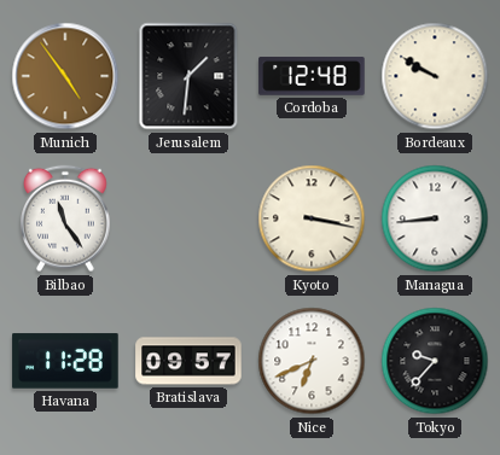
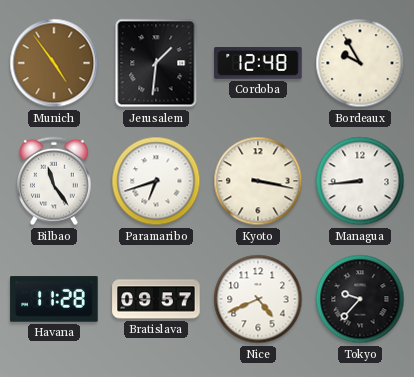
Bordeaux: 9:50 -> 9:55
Paramaribo: none -> 6:42
Nice: 6:41 -> 4:41
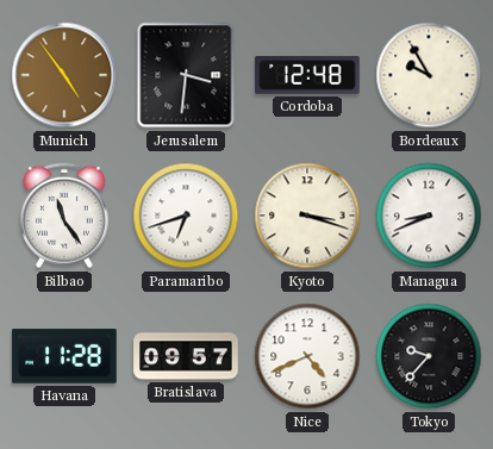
Jerusalem: 1:31 -> 3:31
Kyoto: 3:17 -> 3:18
Managua: 8:44 -> 8:41
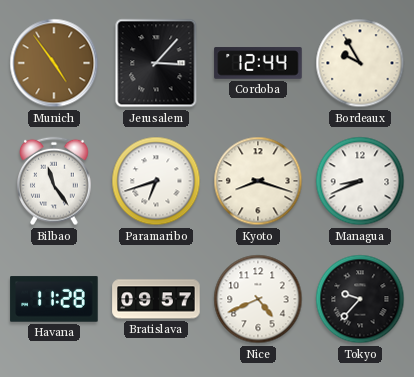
Jerusalem: 3:31 -> 3:07
Cordoba: 12:48 -> 12:44
Kyoto: 3:18 -> 8:18
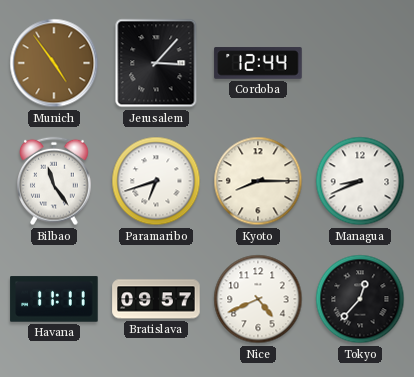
Bordeaux: 9:55 -> none
Kyoto: 8:18 -> 8:15
Havana: 11:28 -> 11:11
Tokyo: 9:37 -> 12:37
